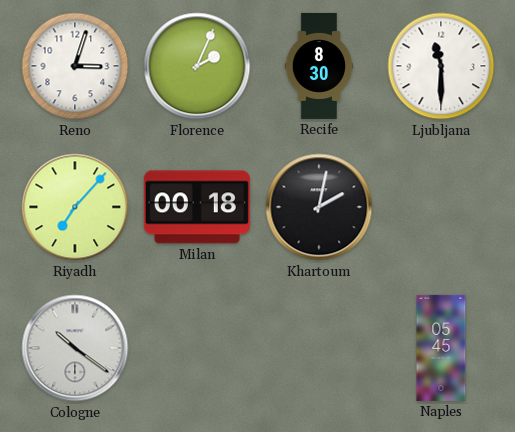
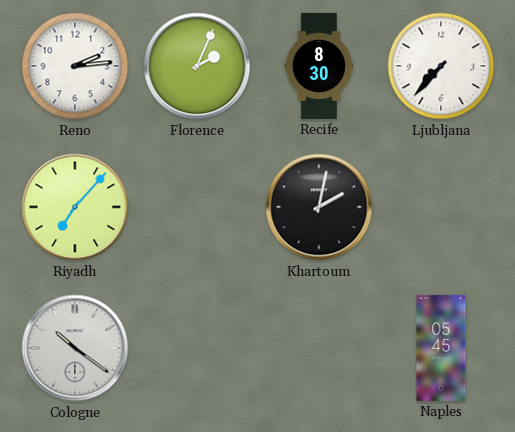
Reno: 3:03 -> 2:14
Ljubljana: 11:30 -> 7:37
Milan: 00:18 -> none
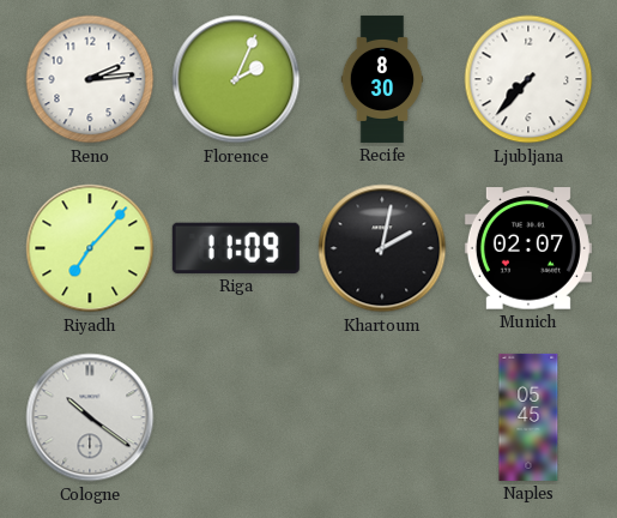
Riga: none -> 11:09
Munich: none -> 02:07
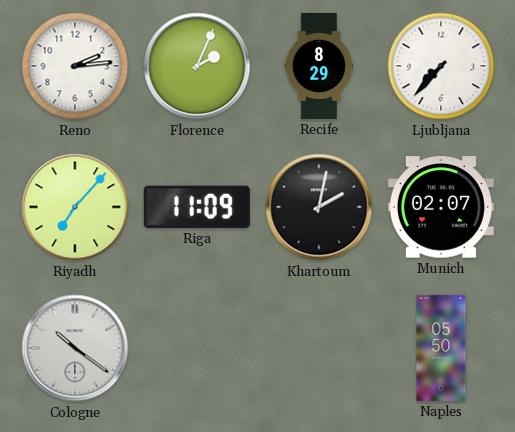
Recife: 8:30 -> 8:29
Naples: 05:45 -> 05:50
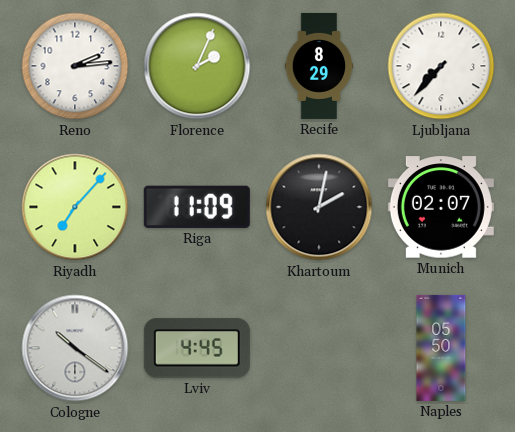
Lviv: none -> 4:45
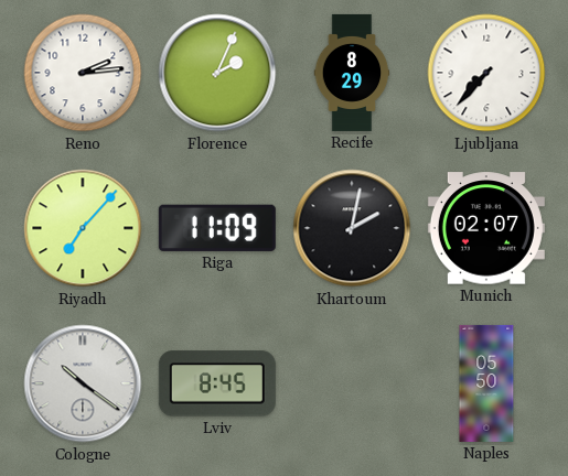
Lviv: 4:45 -> 8:45
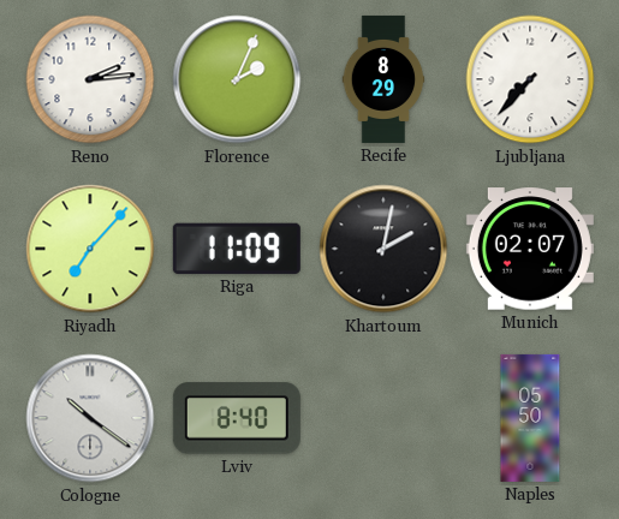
Lviv: 8:45 -> 8:40
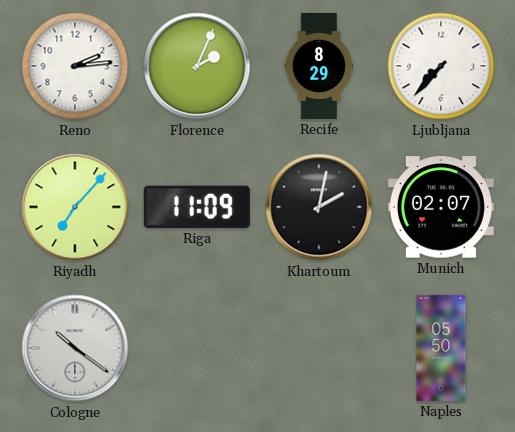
Lviv: 8:40 -> none
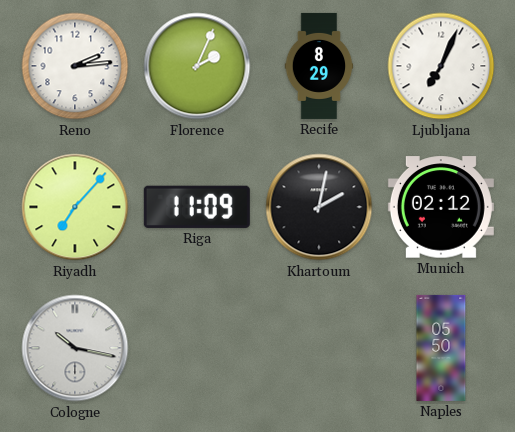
Ljubljana: 7:37 -> 7:04
Munich: 02:07 -> 02:12
Cologne: 10:21 -> 10:17
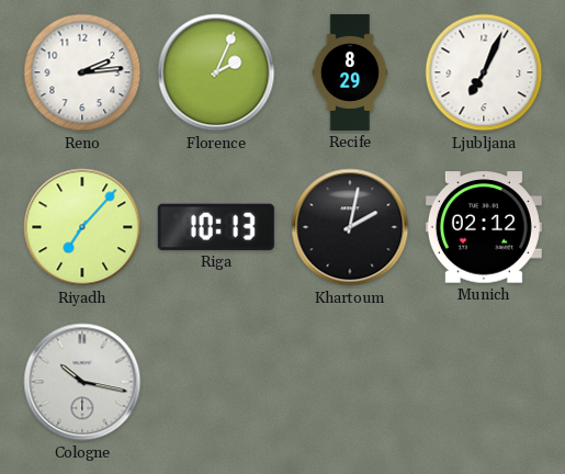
Riga: 11:09 -> 10:13
Naples: 05:50 -> none
